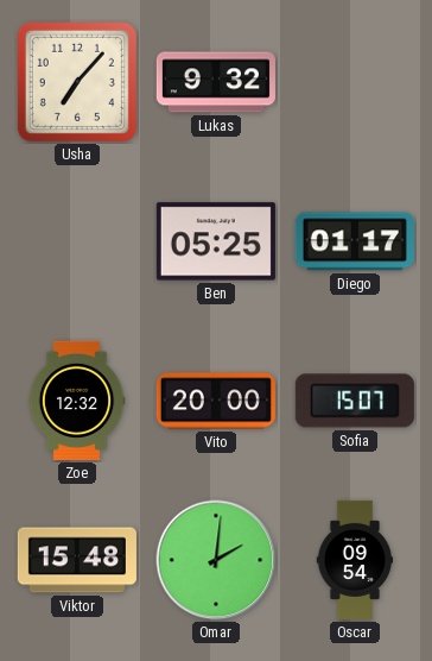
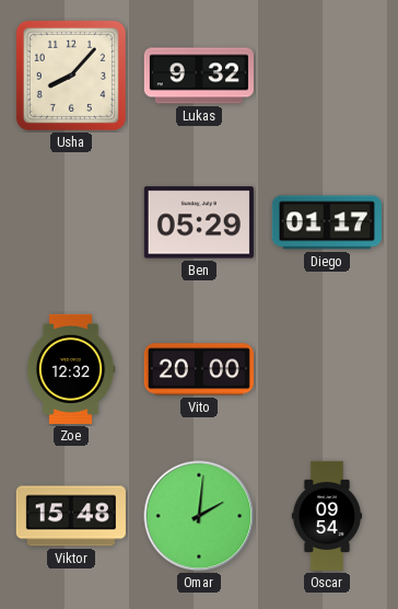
Usha: 7:07 -> 8:07
Ben: 05:25 -> 05:29
Sofia: 15:07 -> none
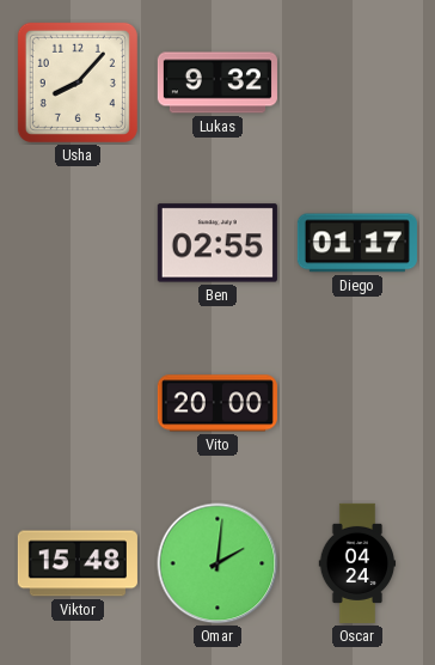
Ben: 05:29 -> 02:55
Zoe: 12:32 -> none
Oscar: 09:54 -> 04:24
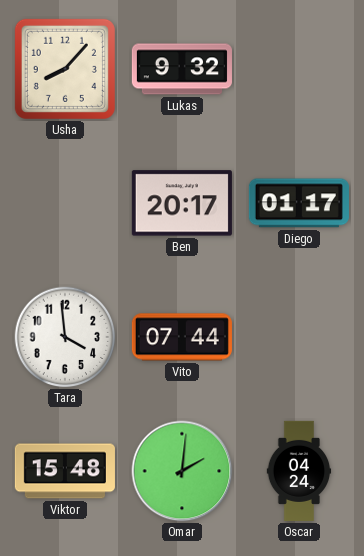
Ben: 02:55 -> 20:17
Tara: none -> 3:59
Vito: 20:00 -> 07:44
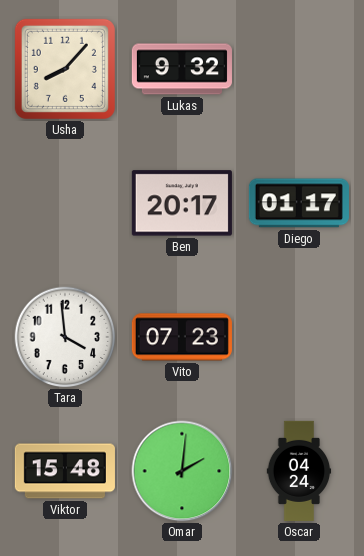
Vito: 07:44 -> 07:23
